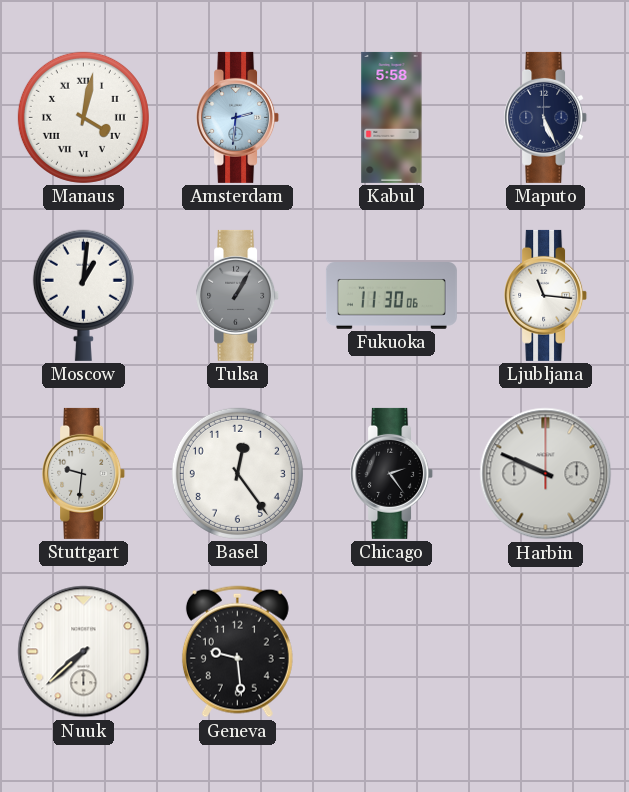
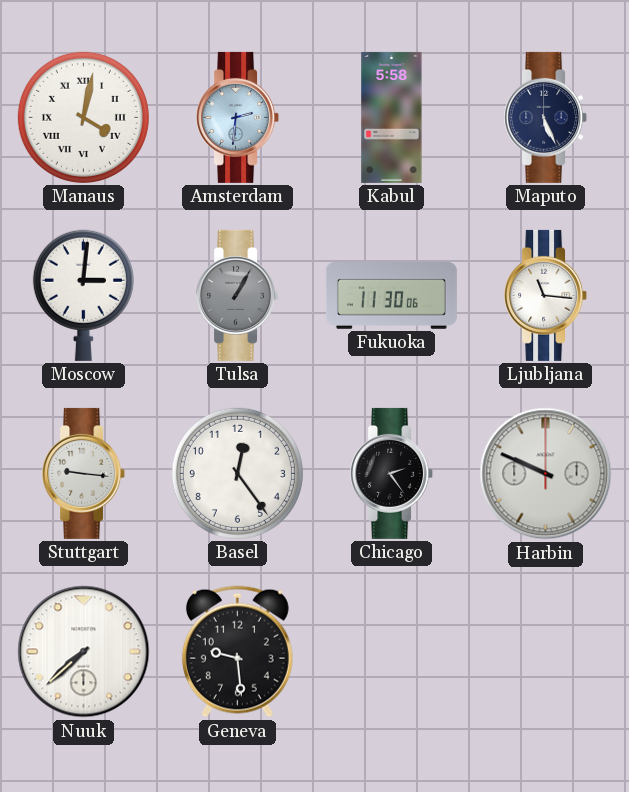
Moscow: 1:01 -> 3:01
Stuttgart: 9:31 -> 9:16
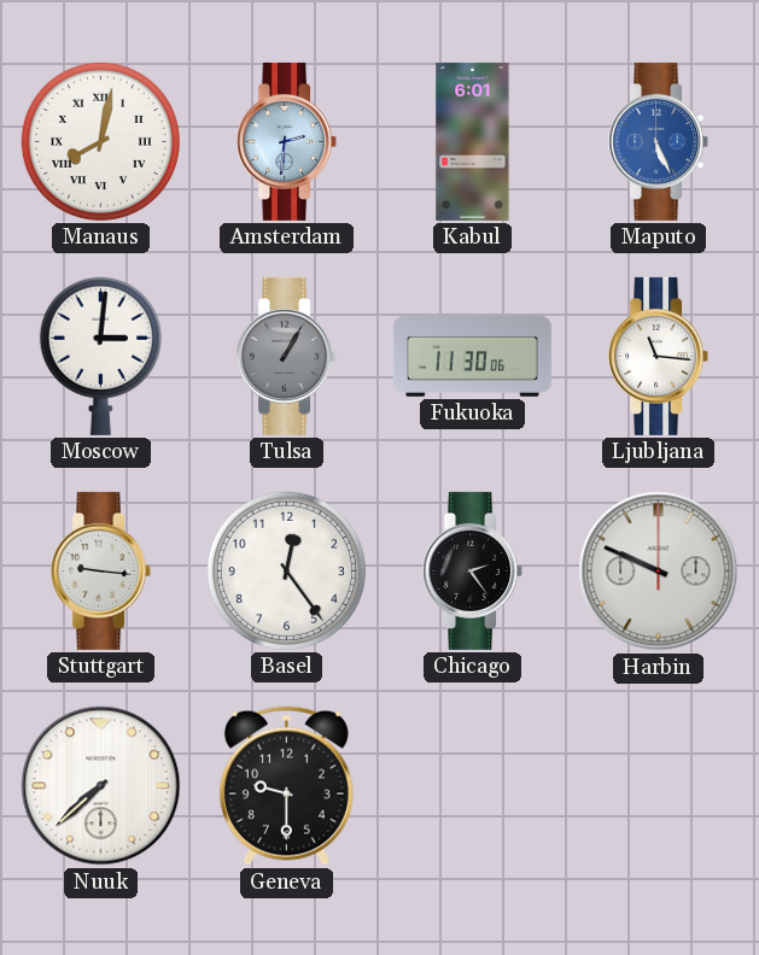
Manaus: 4:02 -> 8:02
Kabul: 5:58 -> 6:01
Maputo dial: navy -> blue
Geneva: 9:29 -> 9:30
